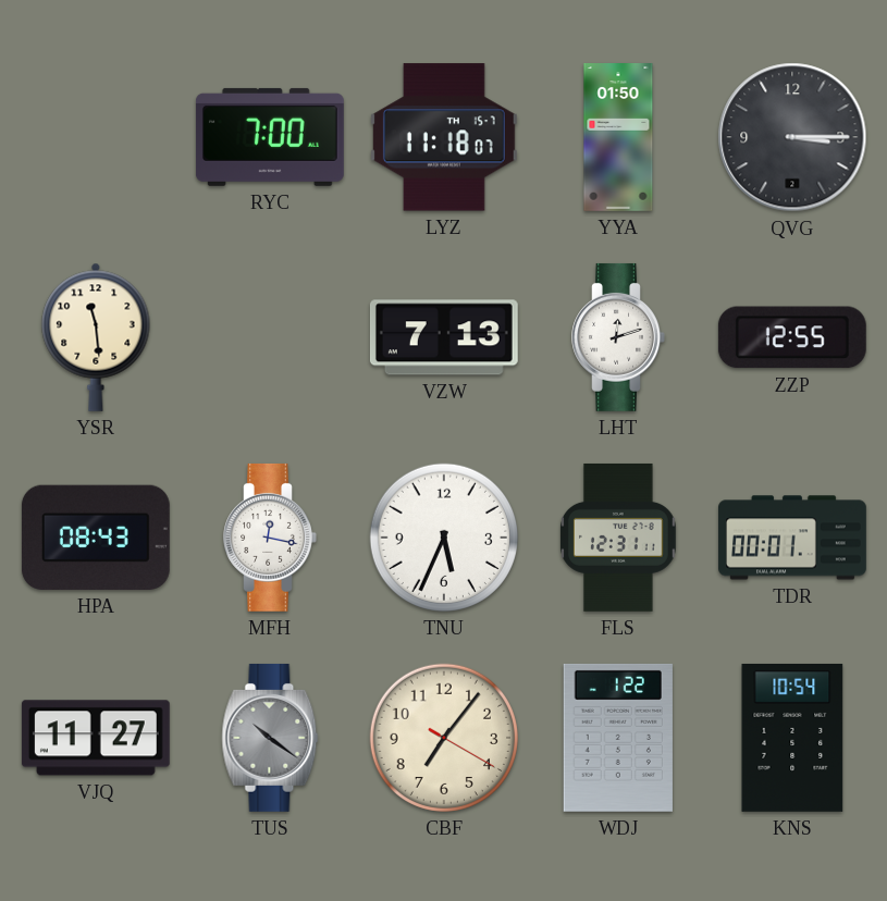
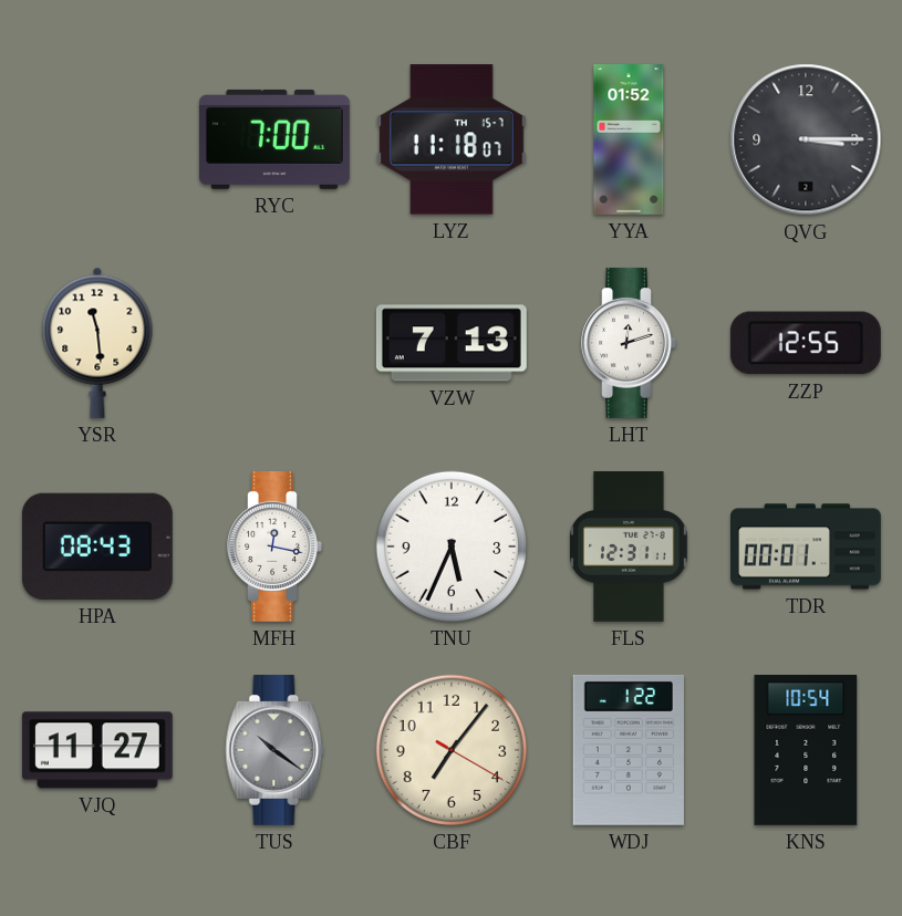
YYA: 01:50 -> 01:52
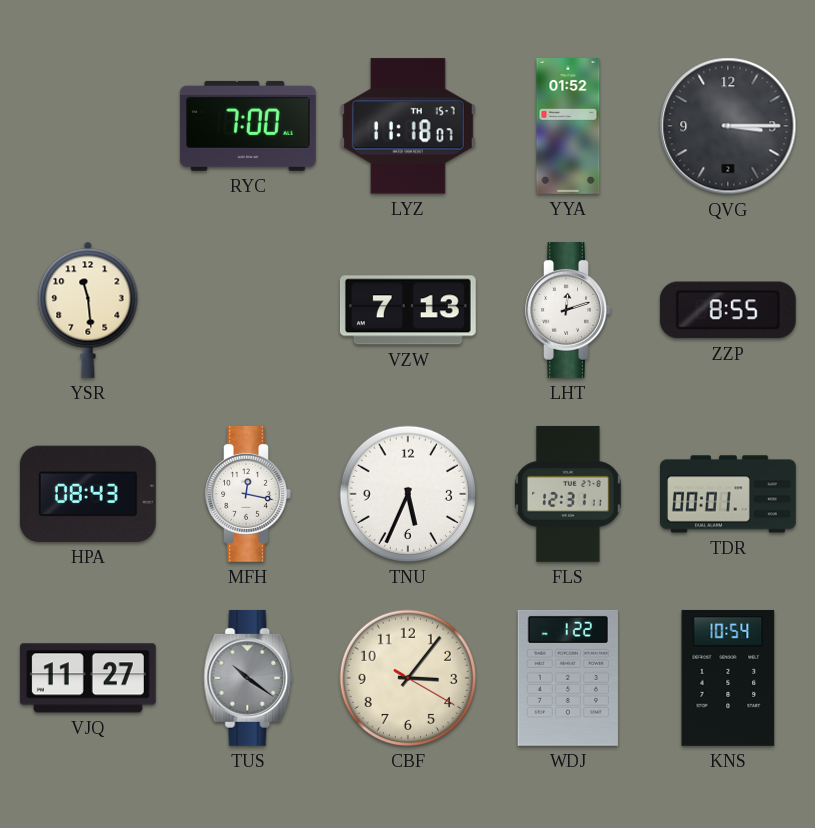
ZZP: 12:55 -> 8:55
CBF: 7:06 -> 3:06
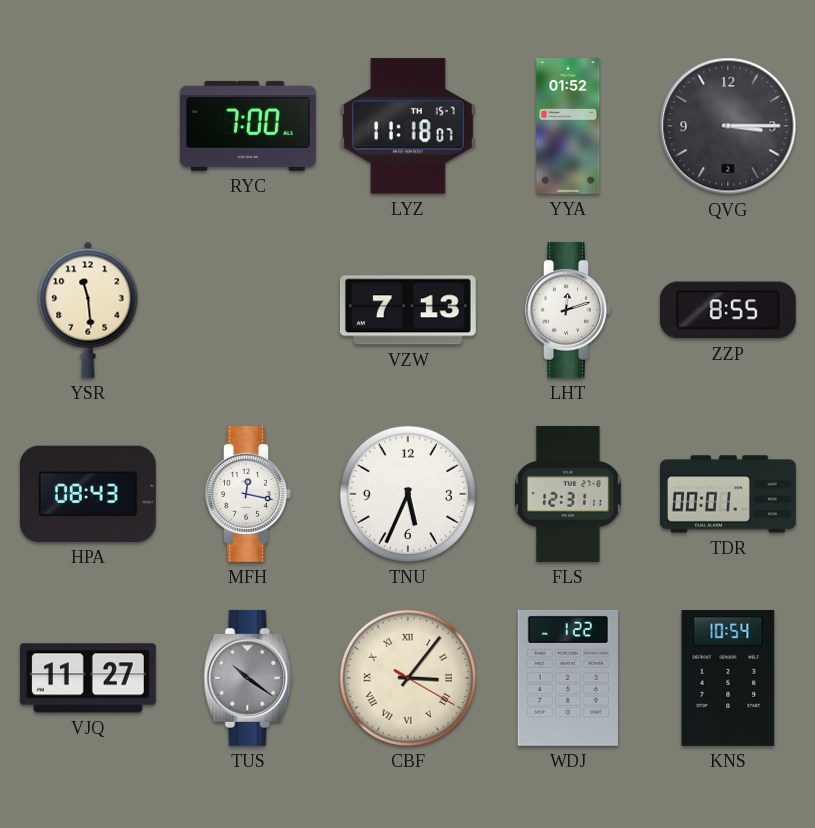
CBF numerals: Arabic -> Roman
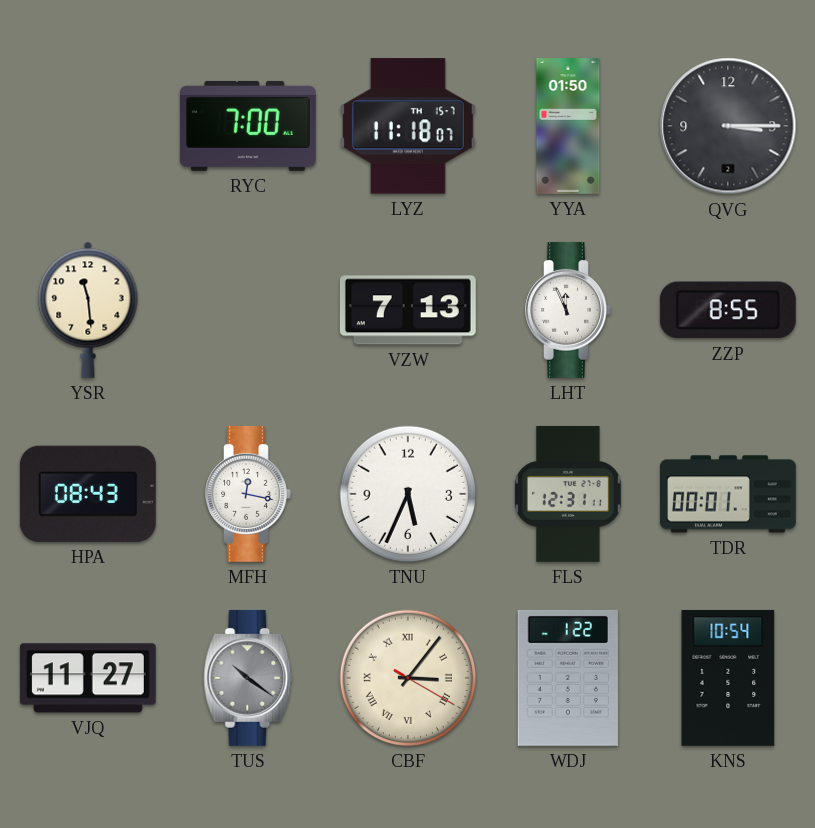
YYA: 01:52 -> 01:50
LHT: 12:12 -> 11:56
